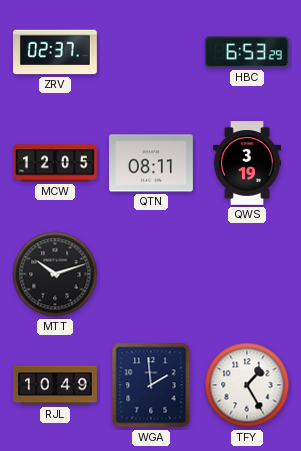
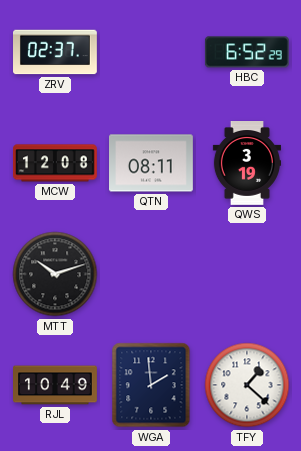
HBC: 6:53 -> 6:52
MCW: 12:05 -> 12:08
TFY: 1:25 -> 1:22
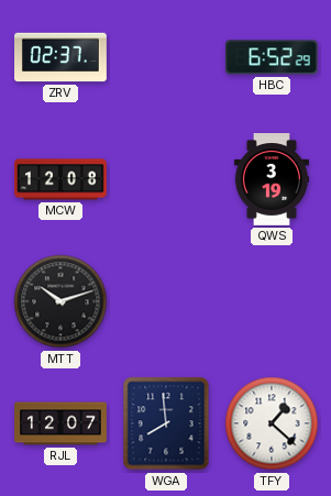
QTN: 08:11 -> none
RJL: 10:49 -> 12:07
WGA: 1:59 -> 7:59
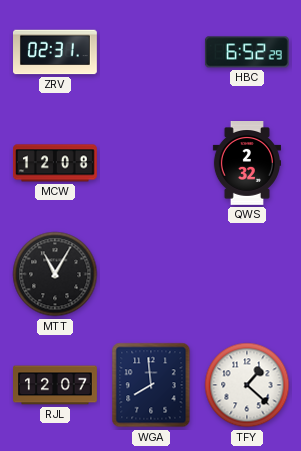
ZRV: 02:37 -> 02:31
QWS: 3:19 -> 2:32
MTT: 10:12 -> 11:05
